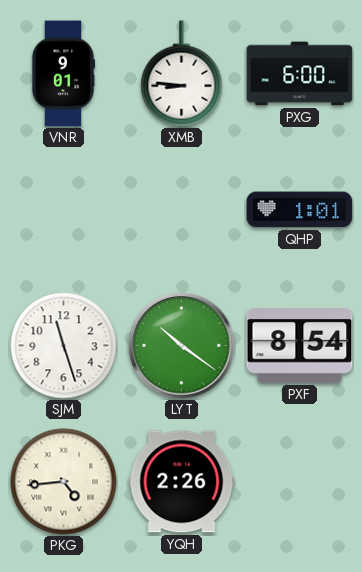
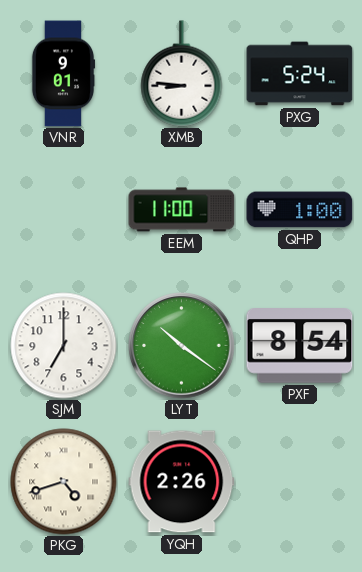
PXG: 6:00 -> 5:24
EEM: none -> 11:00
QHP: 1:01 -> 1:00
SJM: 11:27 -> 7:00
PKG: 4:44 -> 4:42
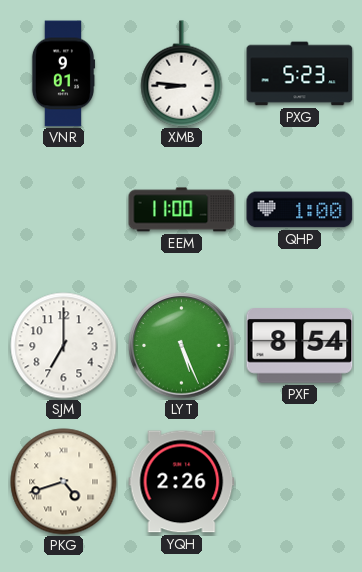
PXG: 5:24 -> 5:23
LYT: 10:21 -> 5:26
